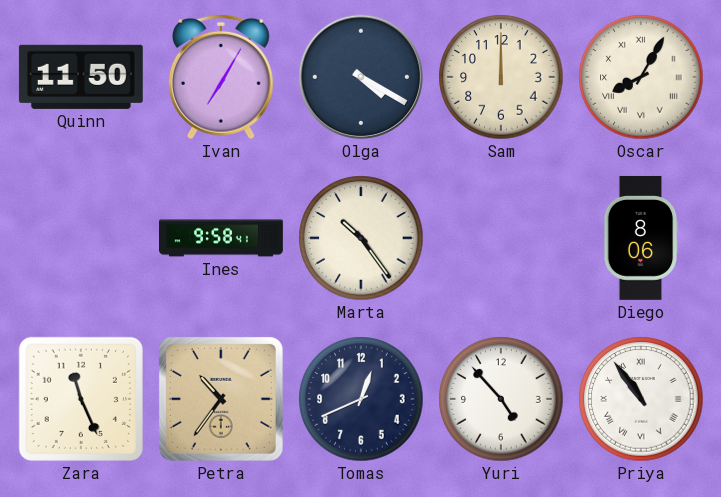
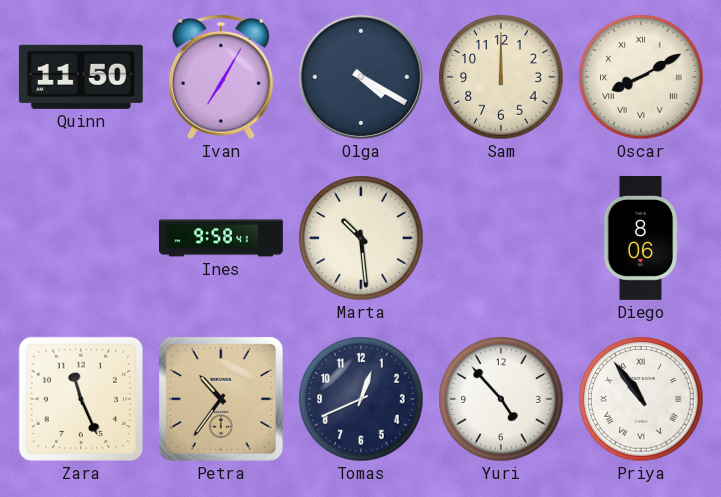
Oscar: 8:05 -> 8:10
Marta: 10:24 -> 10:29
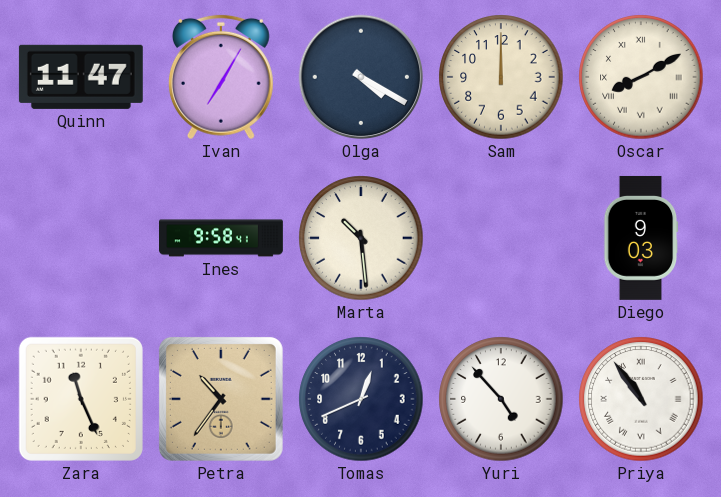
Quinn: 11:50 -> 11:47
Diego: 8:06 -> 9:03
